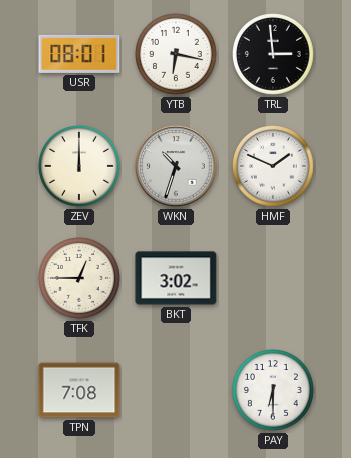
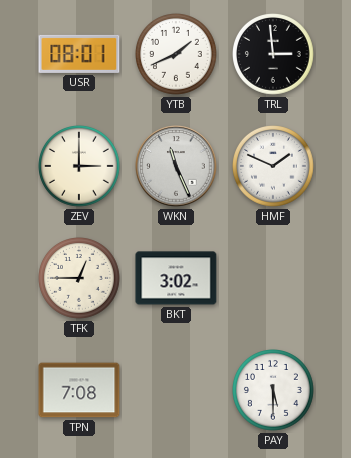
YTB: 6:17 -> 1:41
ZEV: 12:00 -> 3:00
WKN: 10:33 -> 11:26
PAY: 6:30 -> 5:30
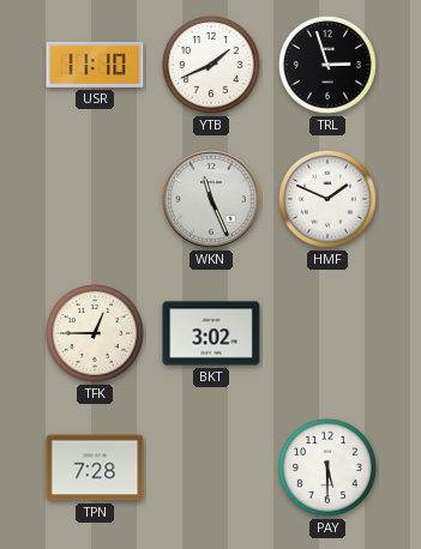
USR: 08:01 -> 11:10
TRL: 2:59 -> 2:57
ZEV: 3:00 -> none
TPN: 7:08 -> 7:28
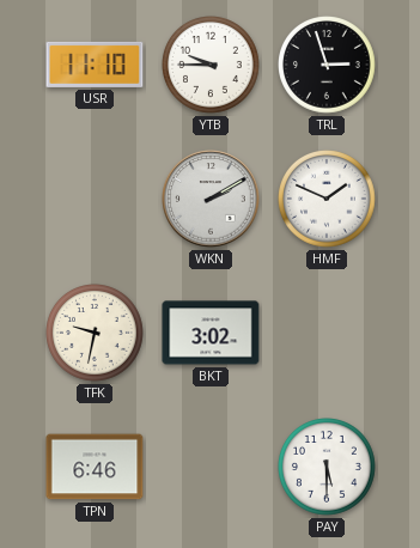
YTB: 1:41 -> 9:45
WKN: 11:26 -> 2:10
TFK: 12:45 -> 9:32
TPN: 7:28 -> 6:46
